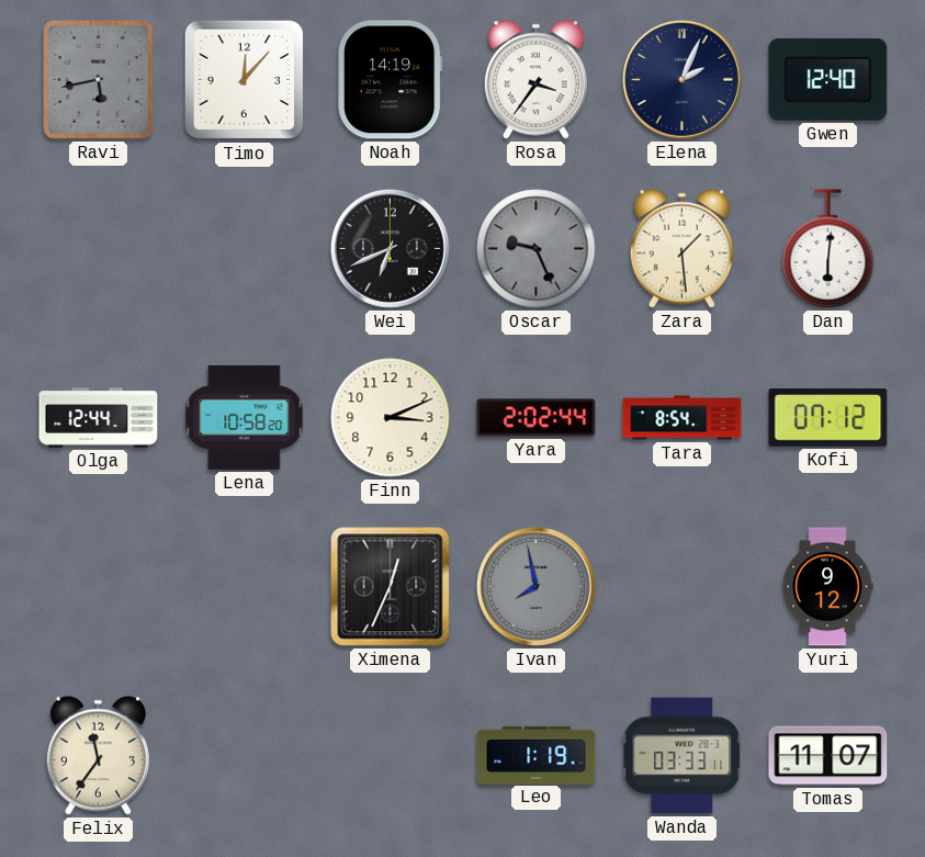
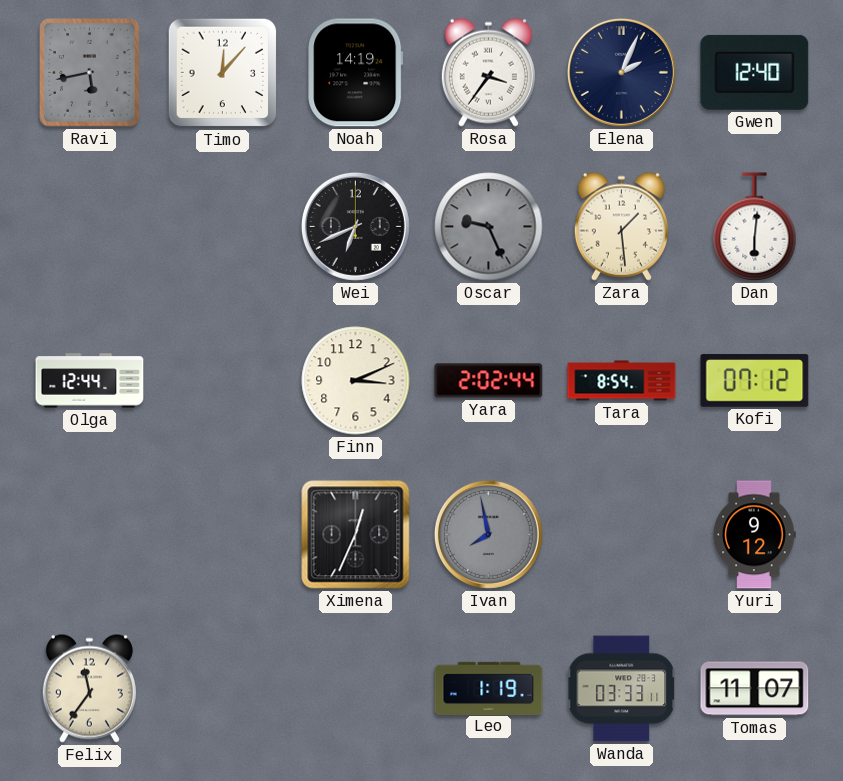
Lena: 10:58 -> none
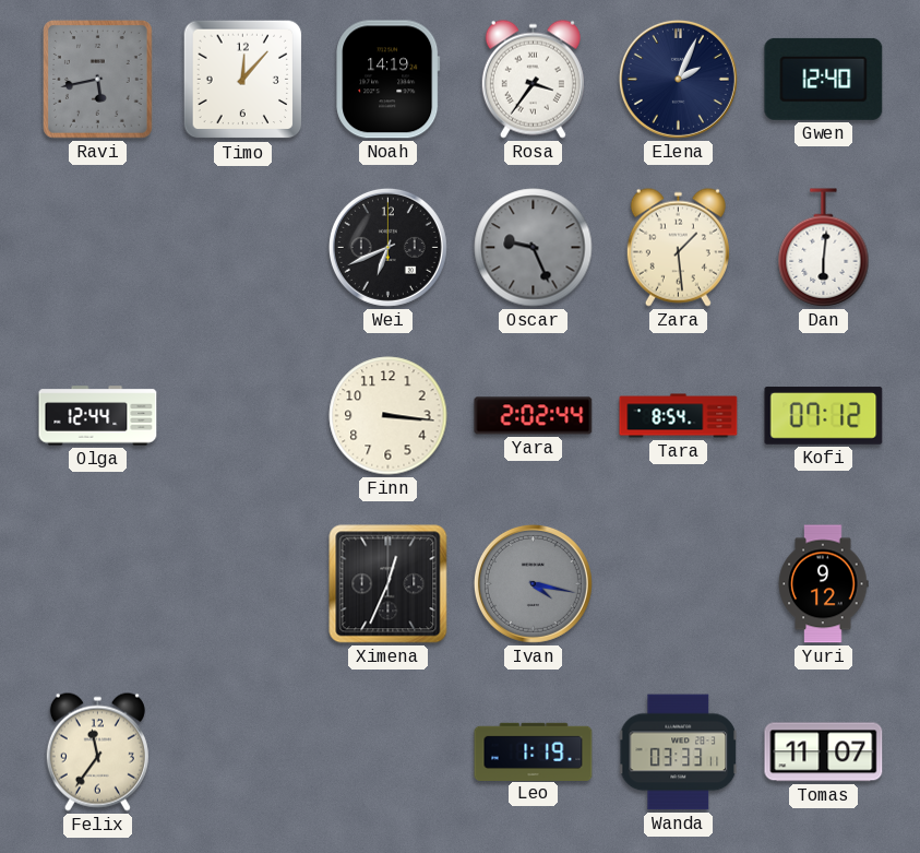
Finn: 3:11 -> 3:16
Ivan: 7:58 -> 4:17
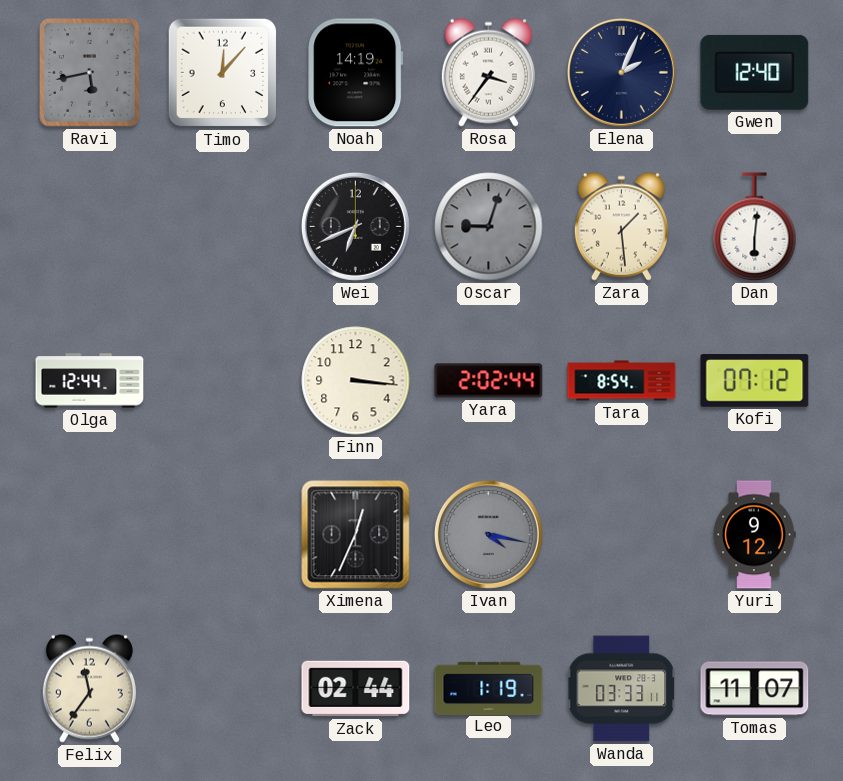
Oscar: 9:26 -> 9:03
Zack: none -> 02:44
